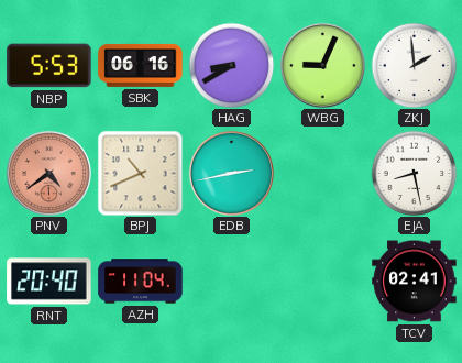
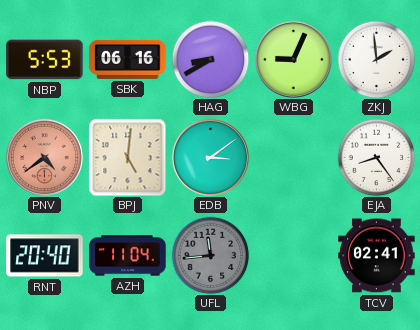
BPJ: 10:41 -> 5:01
EDB: 2:43 -> 3:09
EJA: 8:28 -> 8:24
UFL: none -> 11:44
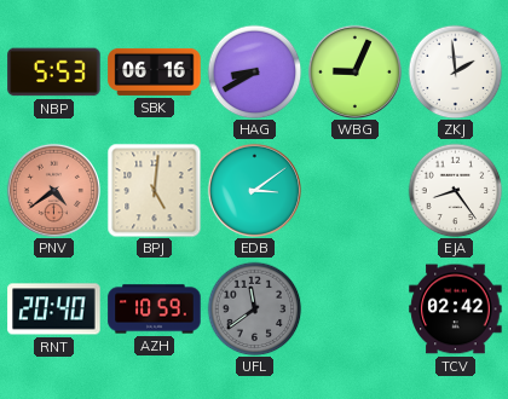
AZH: 11:04 -> 10:59
UFL: 11:44 -> 11:39
TCV: 02:41 -> 02:42
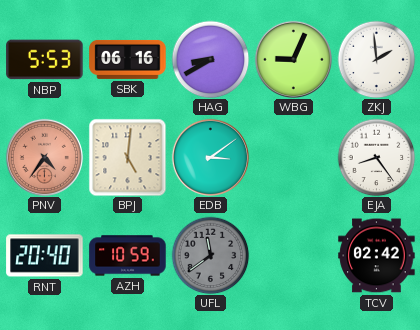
PNV: 4:39 -> 4:36
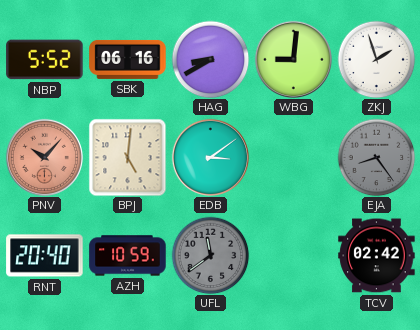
NBP: 5:53 -> 5:52
WBG: 9:04 -> 9:01
ZKJ: 1:59 -> 1:57
PNV: 4:36 -> 10:07
EJA dial: white -> grey
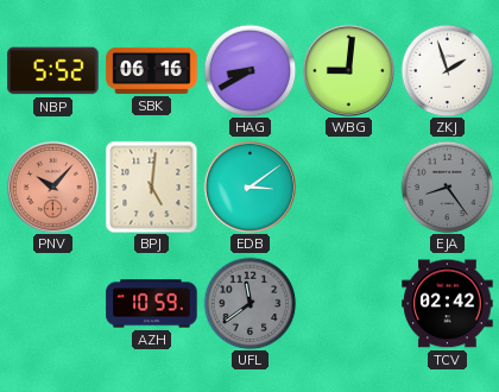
RNT: 20:40 -> none
